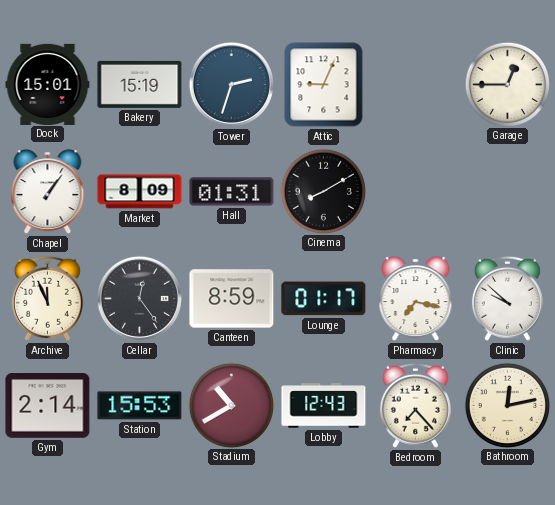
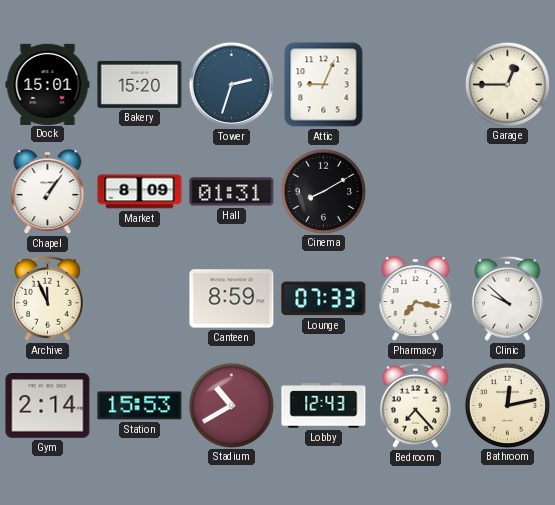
Bakery: 15:19 -> 15:20
Cellar: 12:24 -> none
Lounge: 01:17 -> 07:33
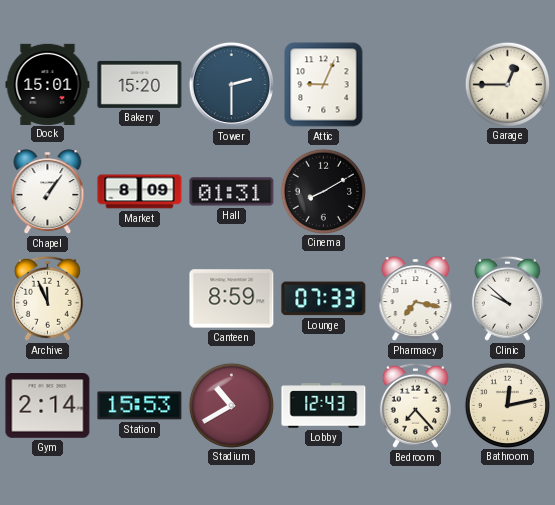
Tower: 2:33 -> 2:30
